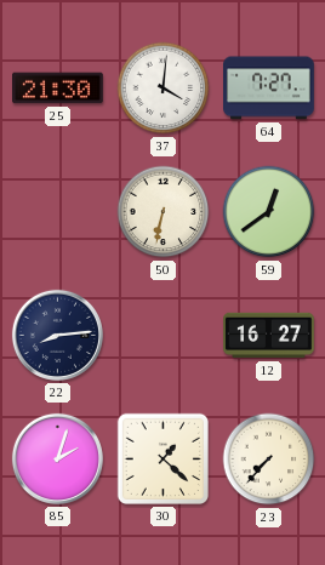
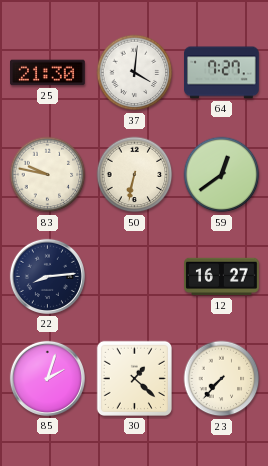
83: none -> 9:47
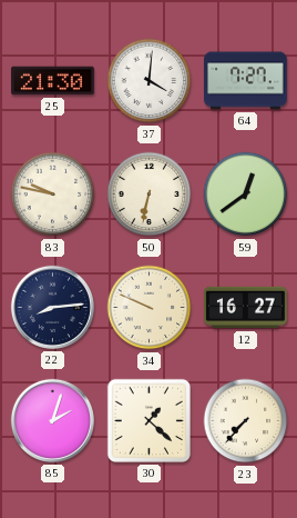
34: none -> 9:49
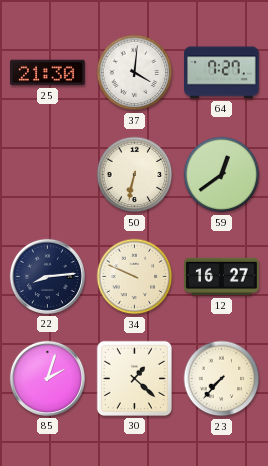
83: 9:47 -> none
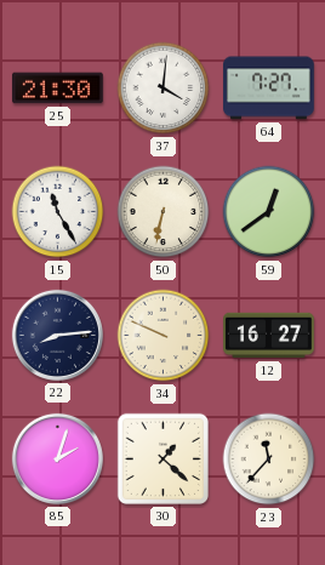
15: none -> 11:25
23: 7:37 -> 11:37
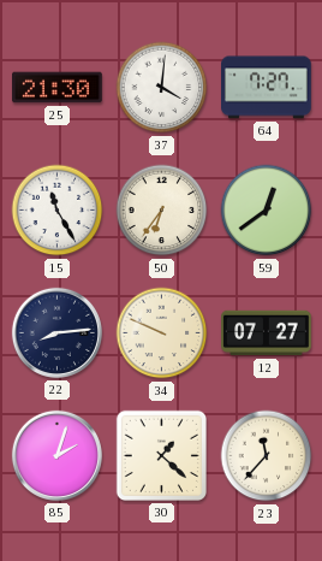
50: 6:32 -> 6:36
12: 16:27 -> 07:27
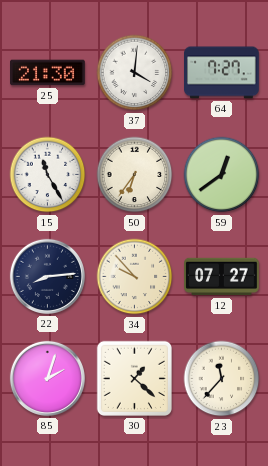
34: 9:49 -> 9:53
